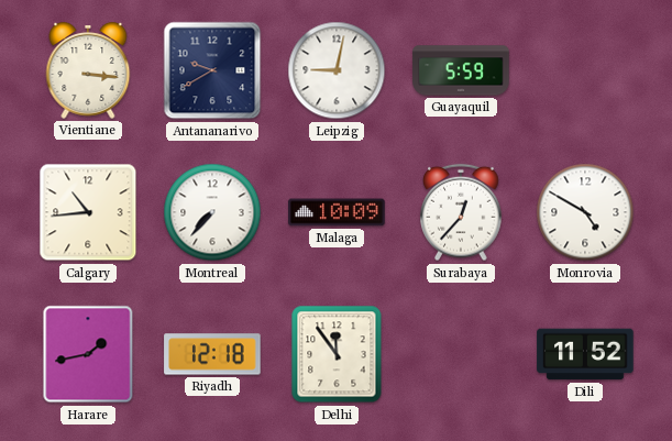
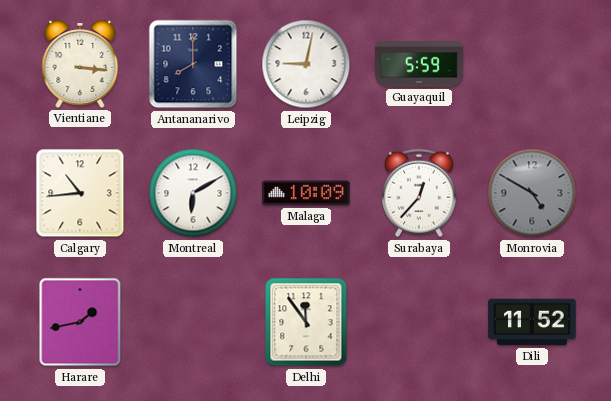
Antananarivo: 9:40 -> 8:00
Montreal: 7:37 -> 6:10
Monrovia dial: white -> grey
Riyadh: 12:18 -> none
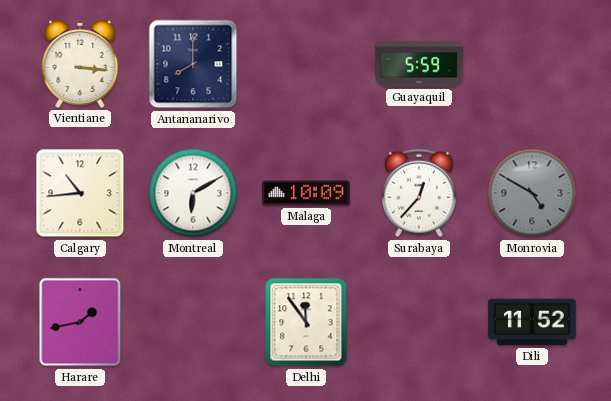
Leipzig: 9:02 -> none
